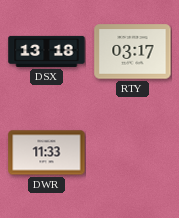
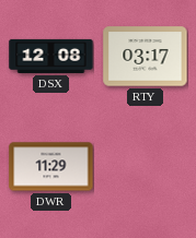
DSX: 13:18 -> 12:08
DWR: 11:33 -> 11:29
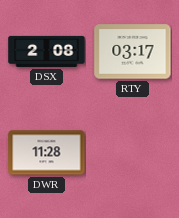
DSX: 12:08 -> 2:08
DWR: 11:29 -> 11:28
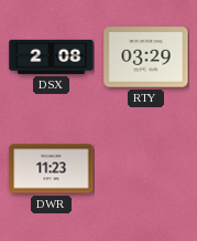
RTY: 03:17 -> 03:29
DWR: 11:28 -> 11:23
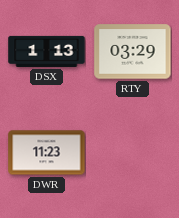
DSX: 2:08 -> 1:13
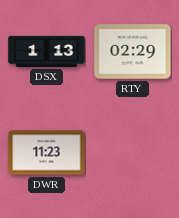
RTY: 03:29 -> 02:29
